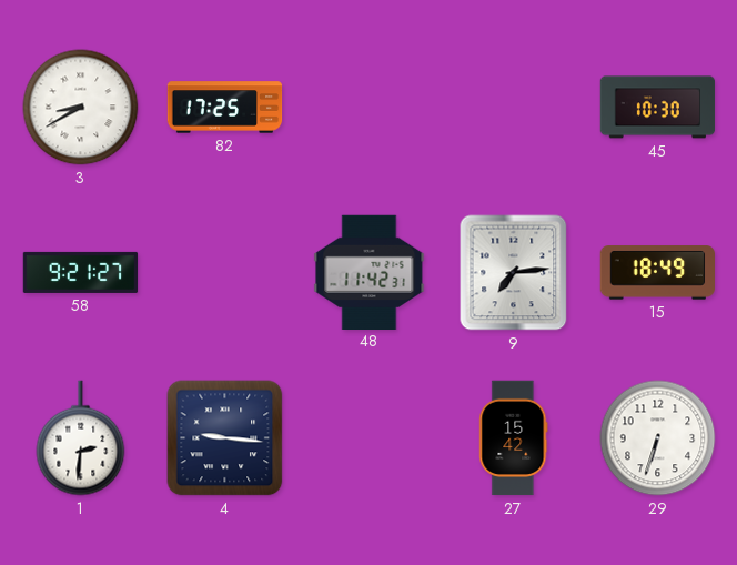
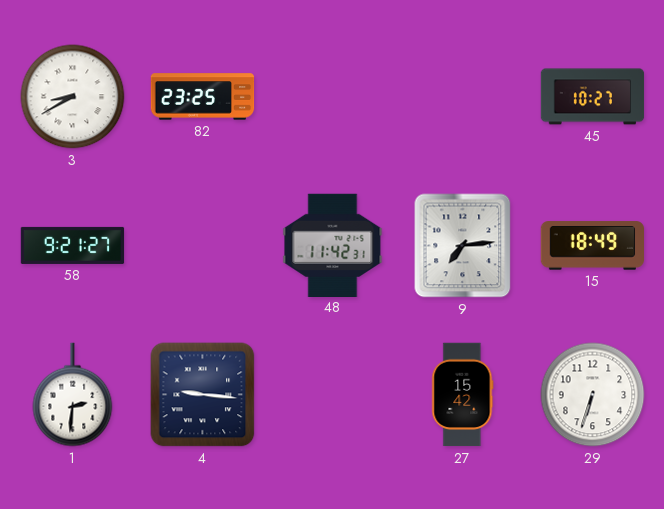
82: 17:25 -> 23:25
45: 10:30 -> 10:27
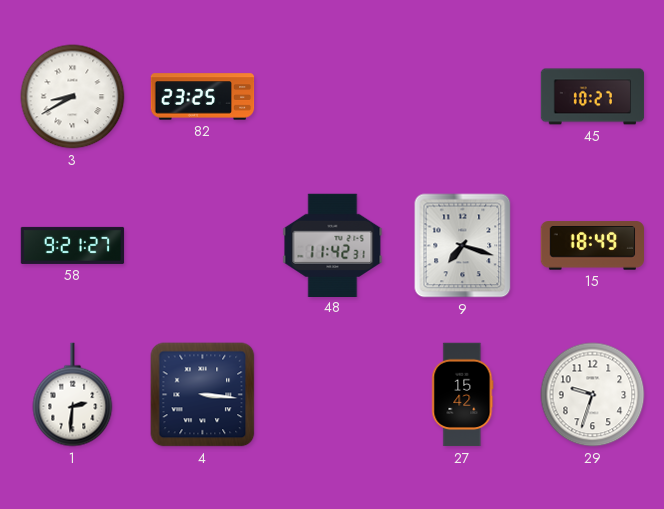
9: 7:14 -> 7:18
4: 9:16 -> 3:16
29: 6:33 -> 9:33
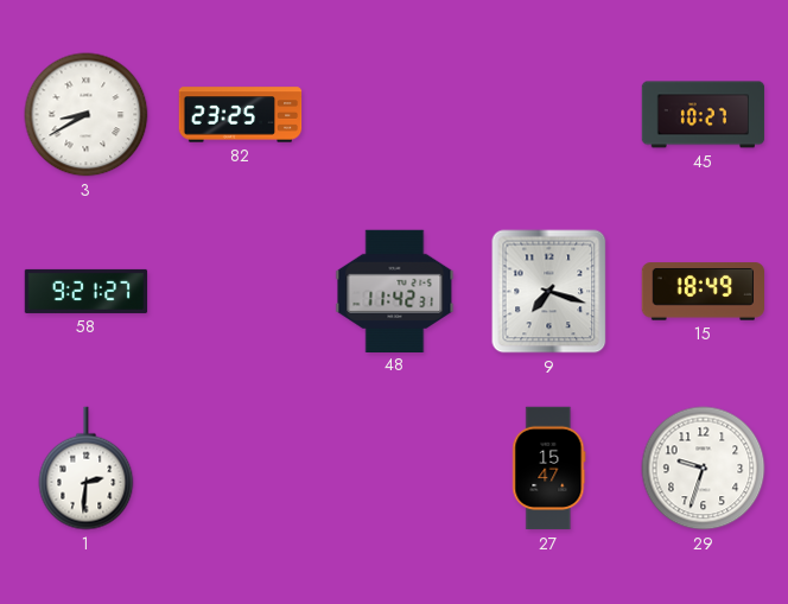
4: 3:16 -> none
27: 15:42 -> 15:47
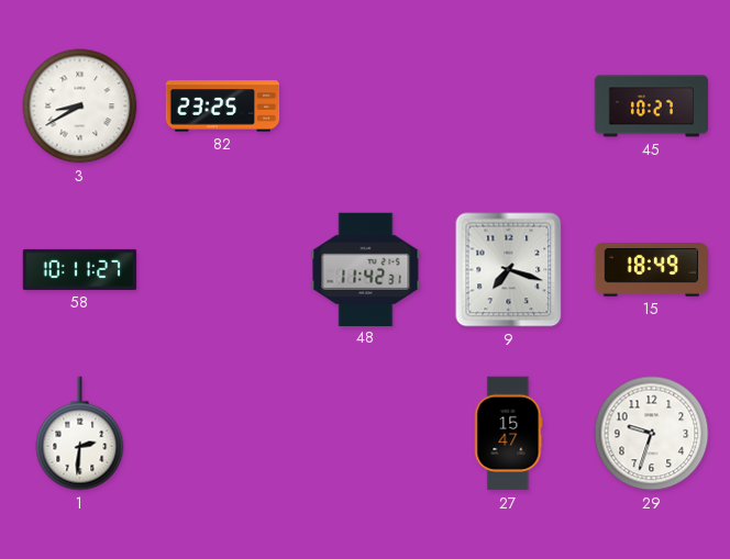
58: 9:21 -> 10:11
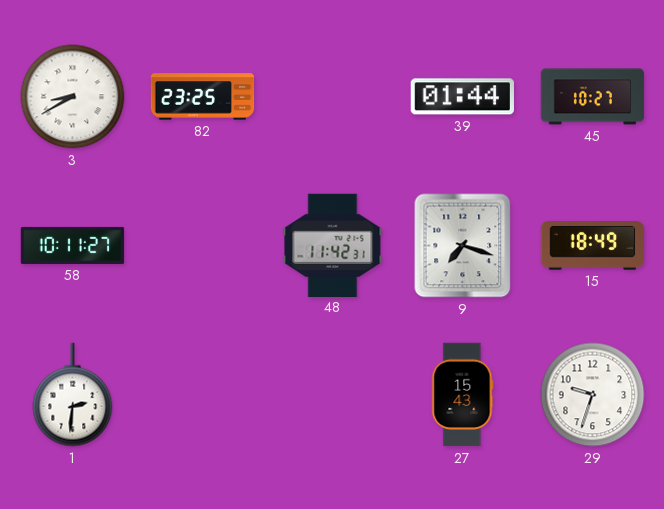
39: none -> 01:44
27: 15:47 -> 15:43
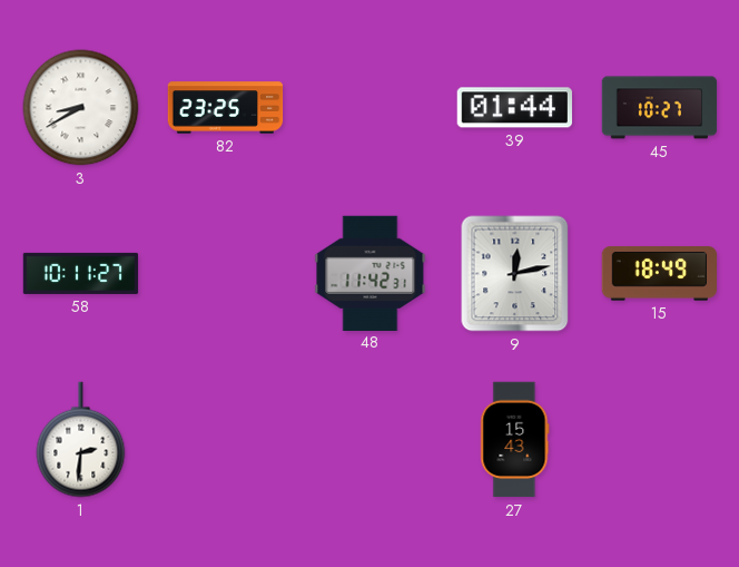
9: 7:18 -> 12:13
29: 9:33 -> none
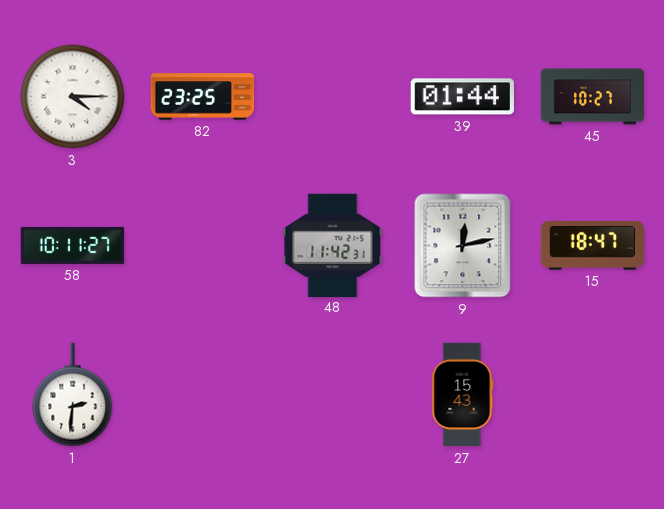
3: 8:40 -> 4:15
15: 18:49 -> 18:47
